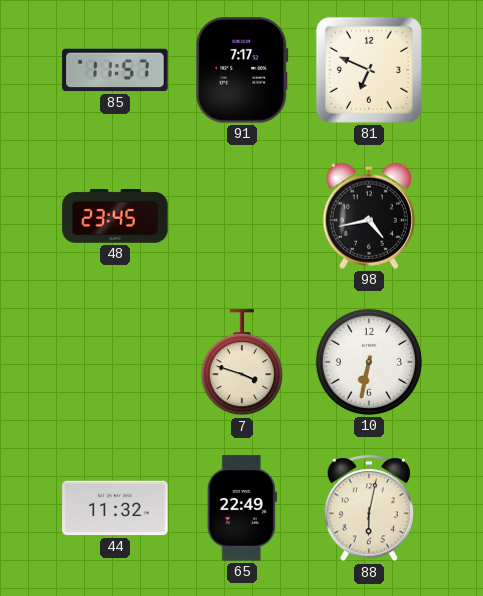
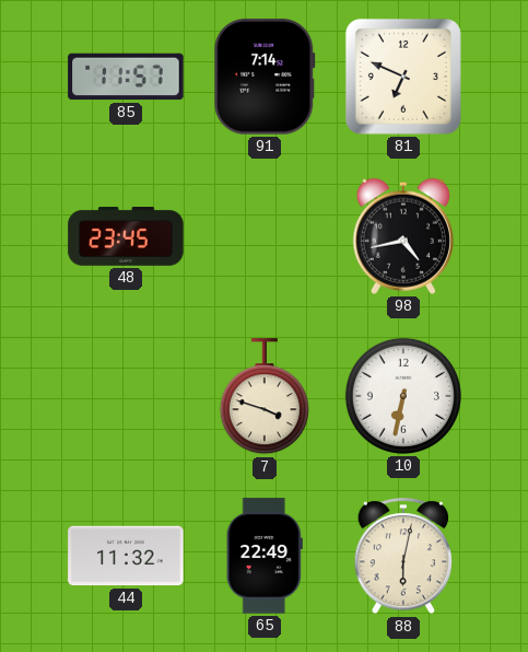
91: 7:17 -> 7:14
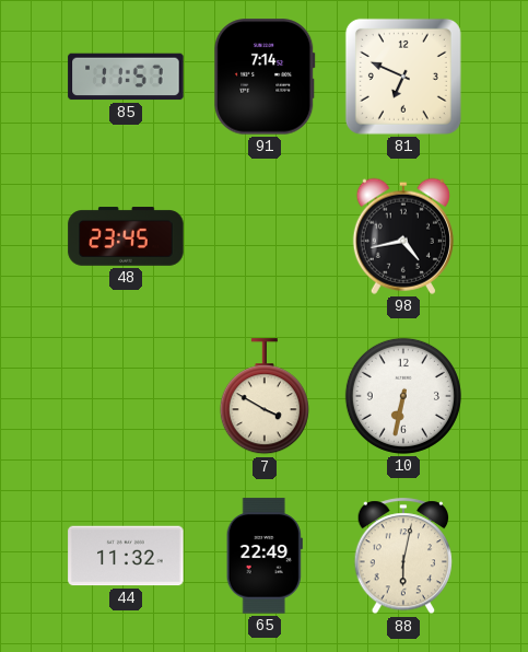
7: 3:48 -> 3:50
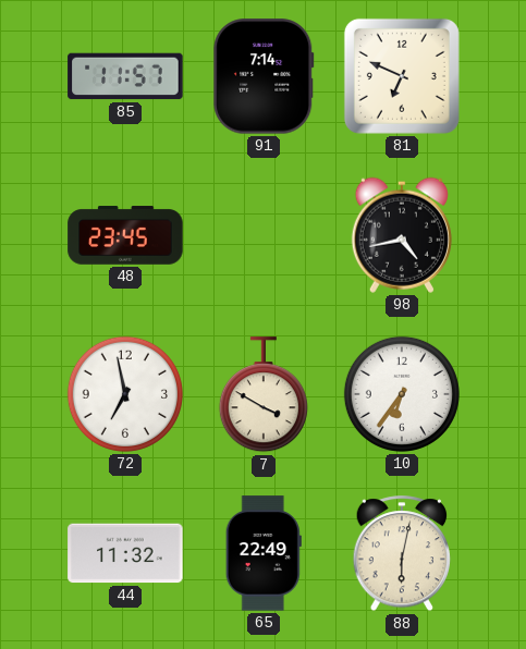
72: none -> 6:58
10: 6:32 -> 6:36
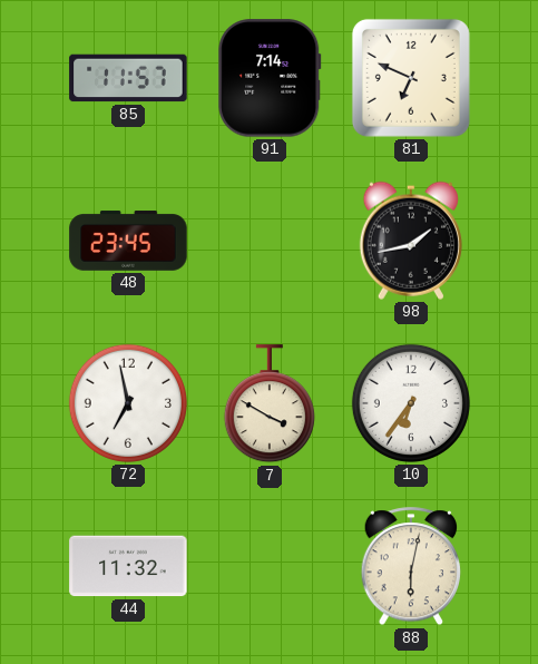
98: 4:43 -> 1:43
65: 22:49 -> none
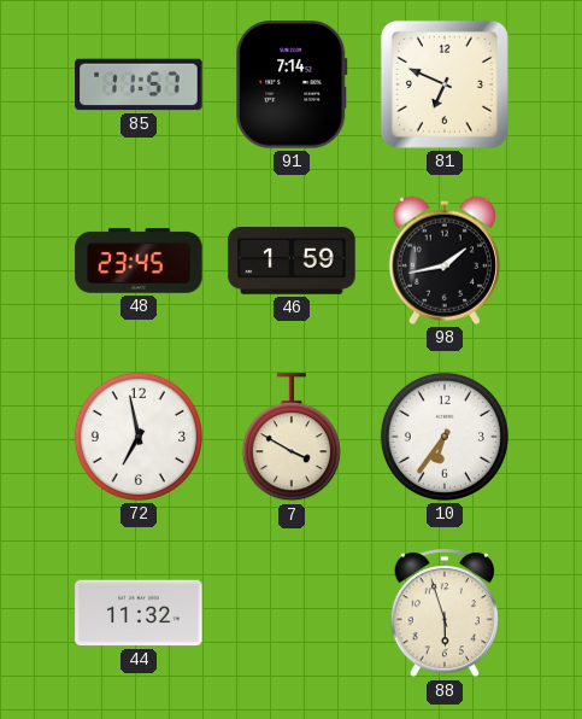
46: none -> 1:59
88: 6:02 -> 5:57
